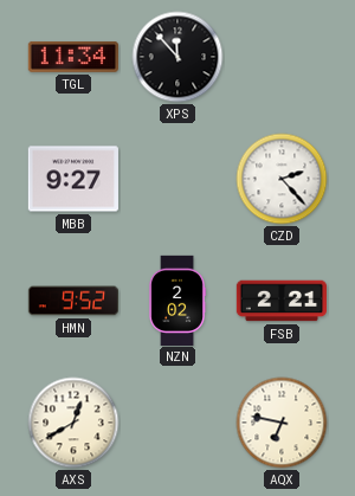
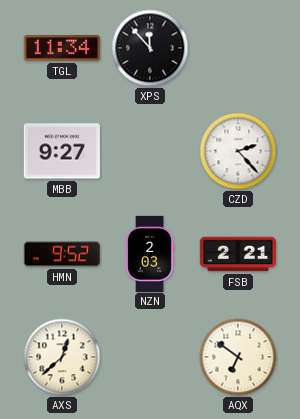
NZN: 2:02 -> 2:03
AXS: 12:40 -> 12:38
AQX: 6:47 -> 6:51
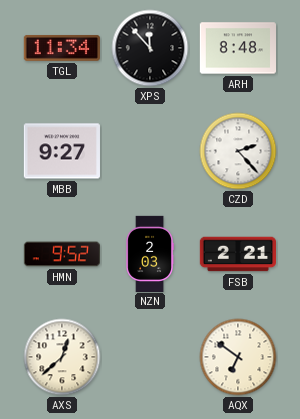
ARH: none -> 8:48
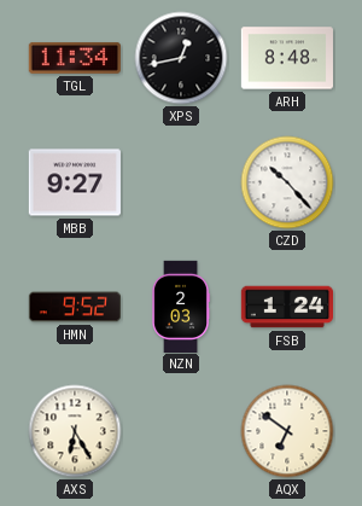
XPS: 11:53 -> 12:43
CZD: 2:23 -> 10:23
FSB: 2:21 -> 1:24
AXS: 12:38 -> 6:25
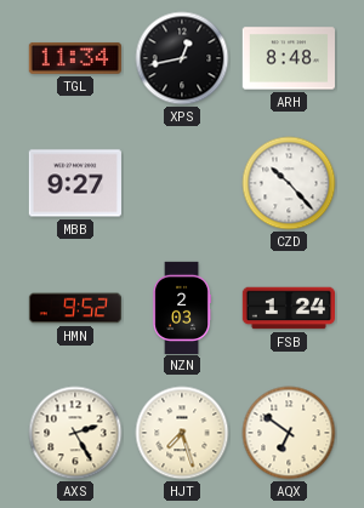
AXS: 6:25 -> 2:25
HJT: none -> 7:27
